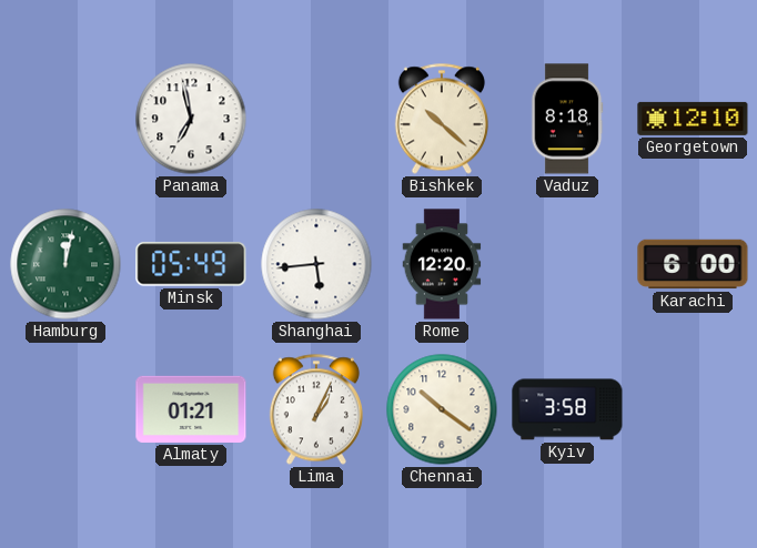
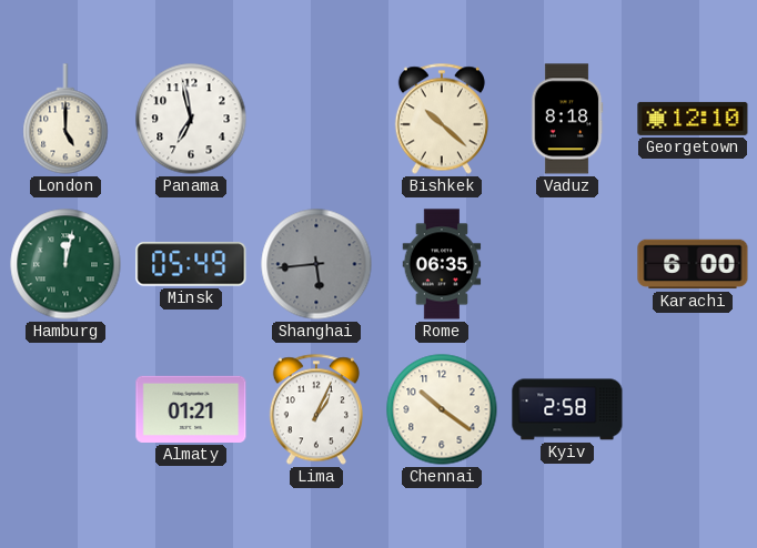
London: none -> 5:00
Shanghai dial: white -> grey
Rome: 12:20 -> 06:35
Kyiv: 3:58 -> 2:58
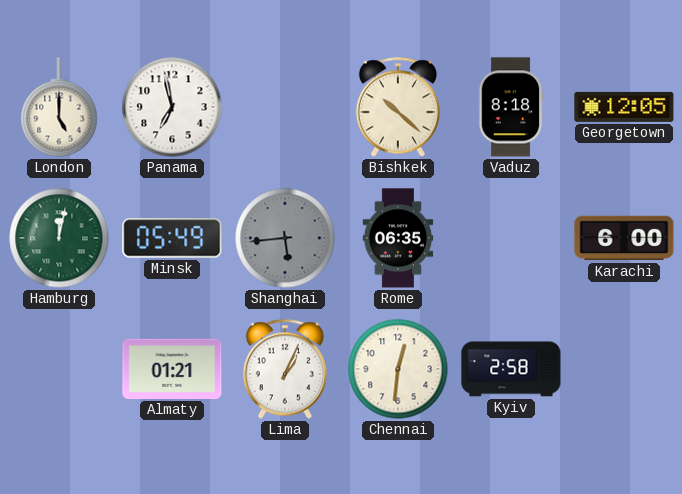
Georgetown: 12:10 -> 12:05
Chennai: 10:21 -> 12:31
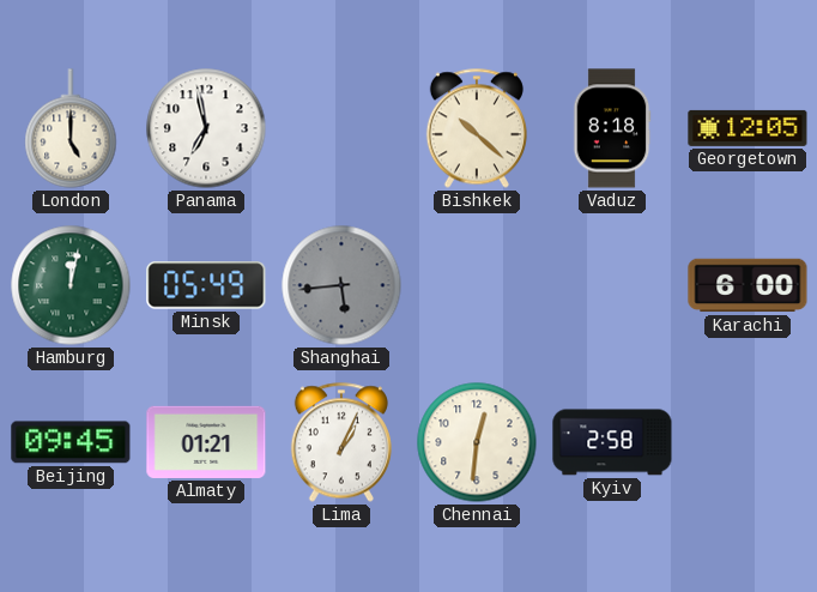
Rome: 06:35 -> none
Beijing: none -> 09:45
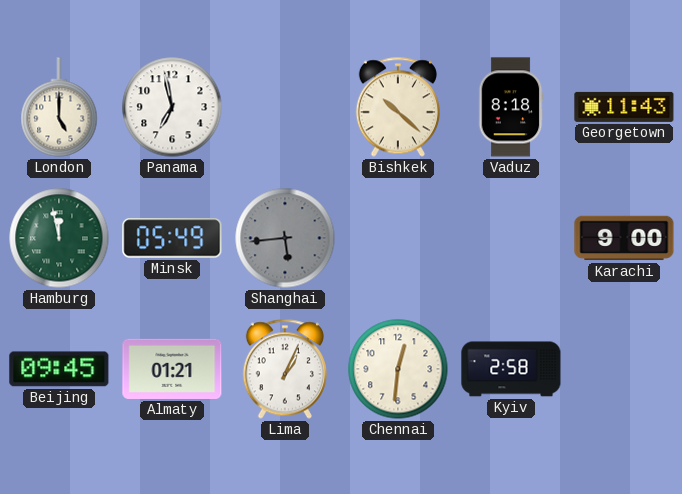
Georgetown: 12:05 -> 11:43
Hamburg: 12:02 -> 11:58
Karachi: 6:00 -> 9:00
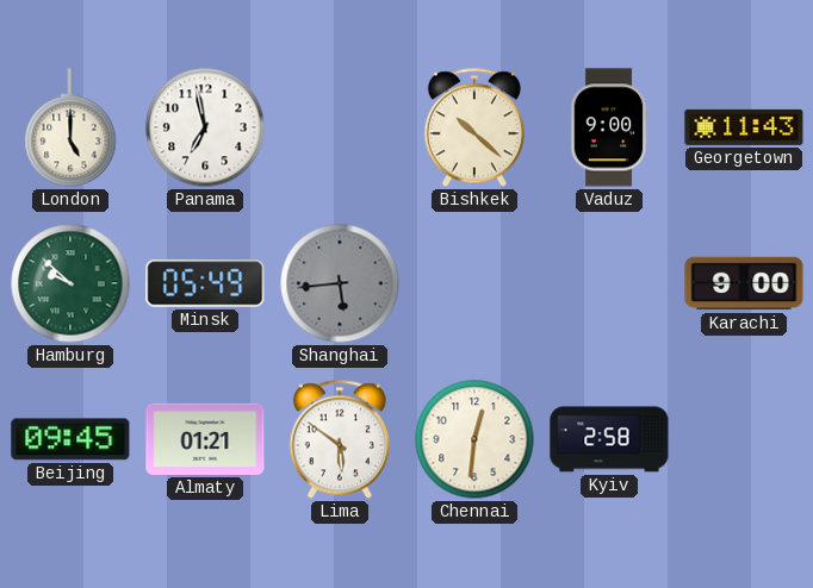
Vaduz: 8:18 -> 9:00
Hamburg: 11:58 -> 9:52
Lima: 1:04 -> 5:51
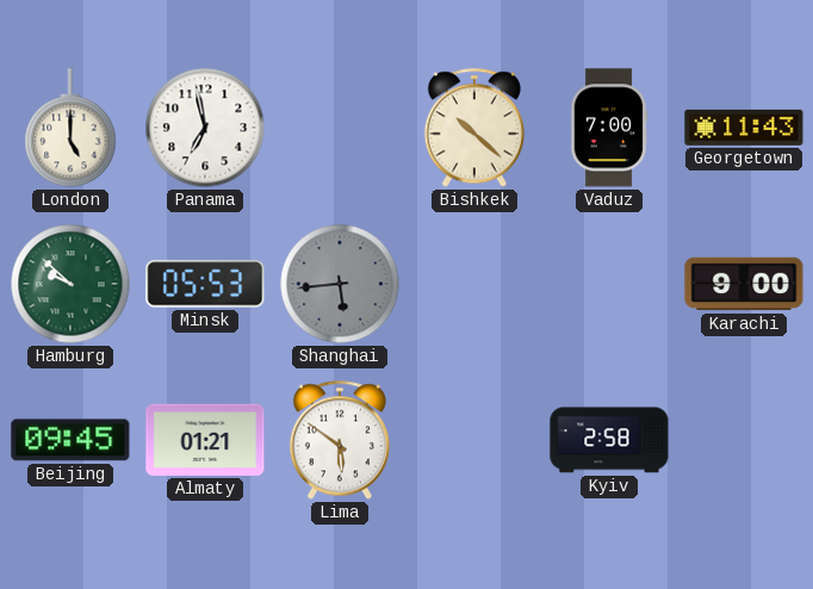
Vaduz: 9:00 -> 7:00
Minsk: 05:49 -> 05:53
Chennai: 12:31 -> none
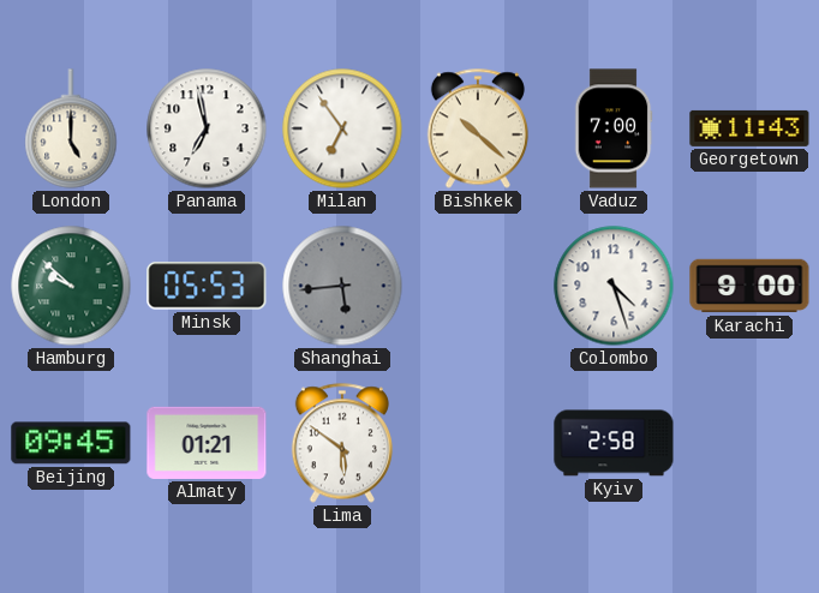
Milan: none -> 6:54
Colombo: none -> 4:27
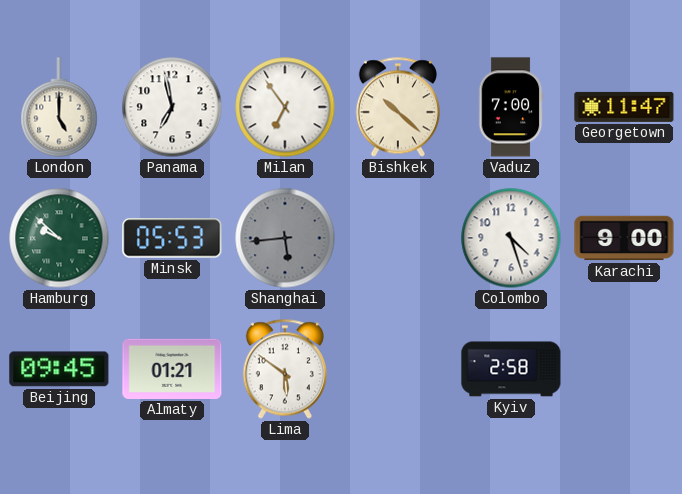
Georgetown: 11:43 -> 11:47
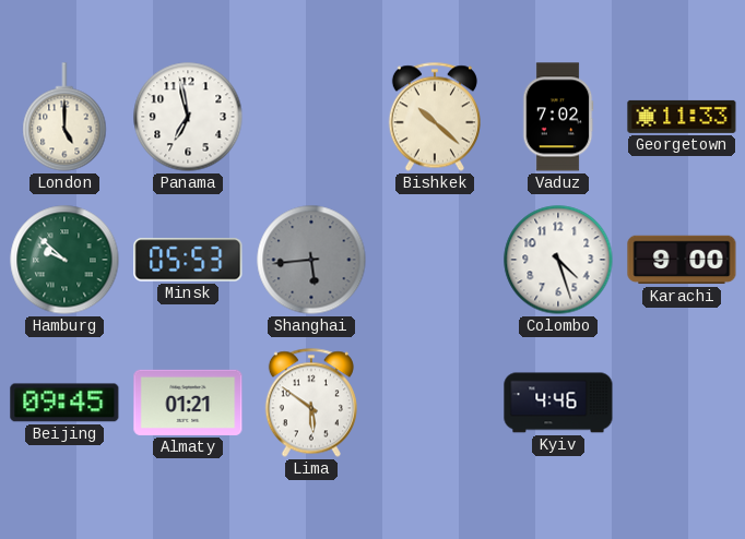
Milan: 6:54 -> none
Vaduz: 7:00 -> 7:02
Georgetown: 11:47 -> 11:33
Kyiv: 2:58 -> 4:46
